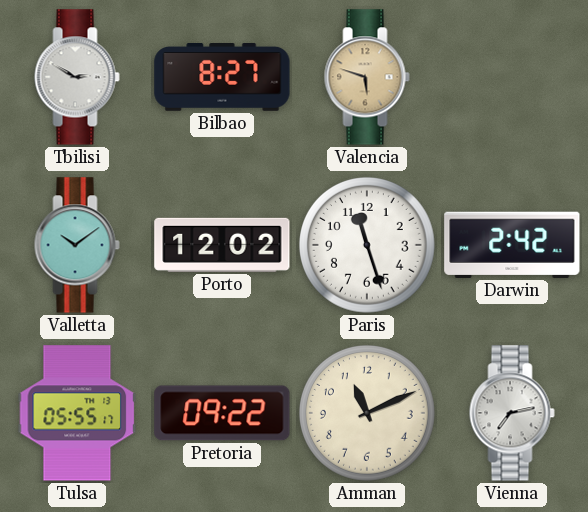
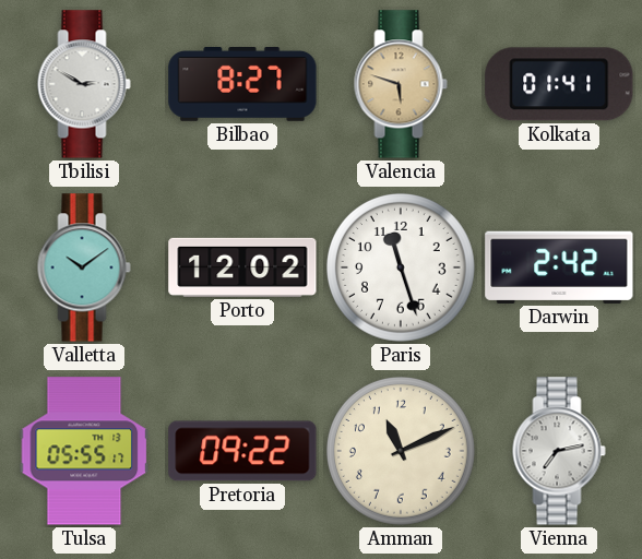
Kolkata: none -> 01:41
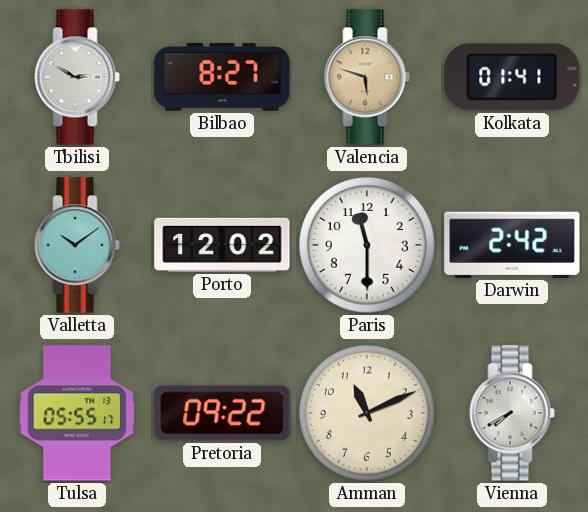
Paris: 11:27 -> 11:30
Vienna: 7:13 -> 7:40
